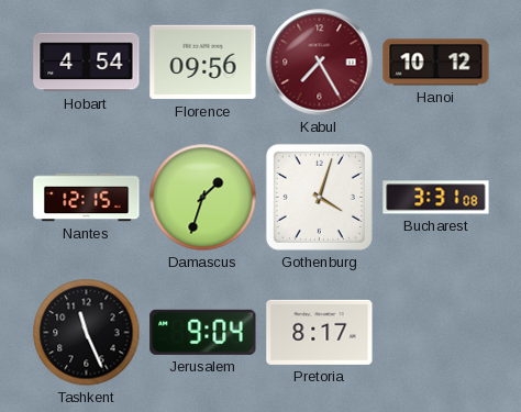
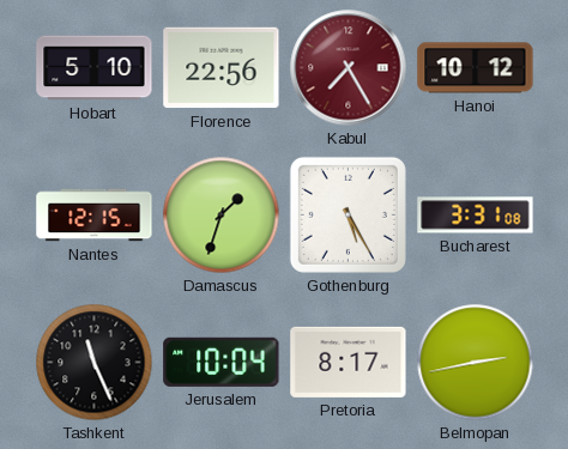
Hobart: 4:54 -> 5:10
Florence: 09:56 -> 22:56
Gothenburg: 4:03 -> 5:25
Jerusalem: 9:04 -> 10:04
Belmopan: none -> 2:43
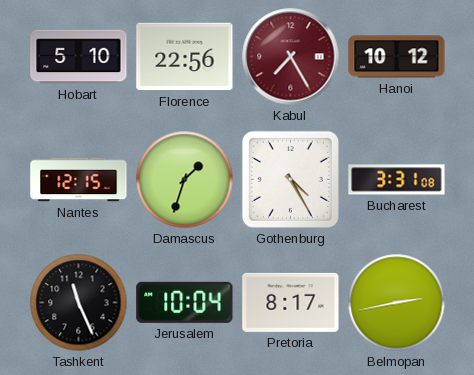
Gothenburg: 5:25 -> 4:25
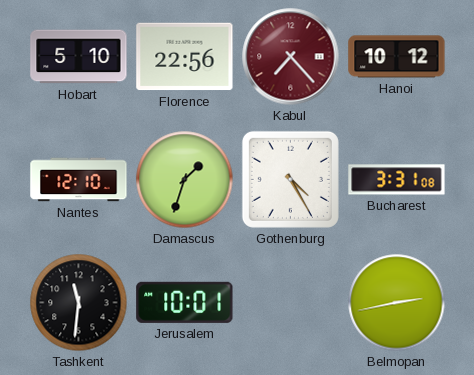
Kabul: 7:25 -> 7:23
Nantes: 12:15 -> 12:10
Tashkent: 11:26 -> 11:31
Jerusalem: 10:04 -> 10:01
Pretoria: 8:17 -> none
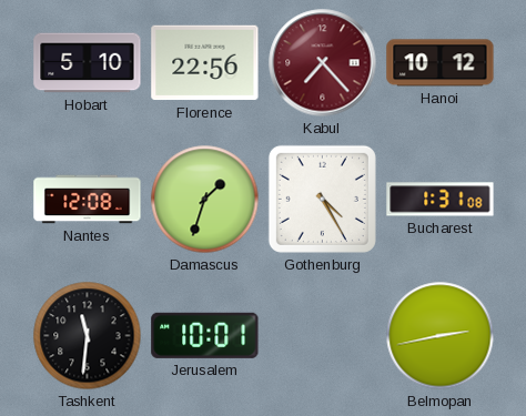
Nantes: 12:10 -> 12:08
Bucharest: 3:31 -> 1:31
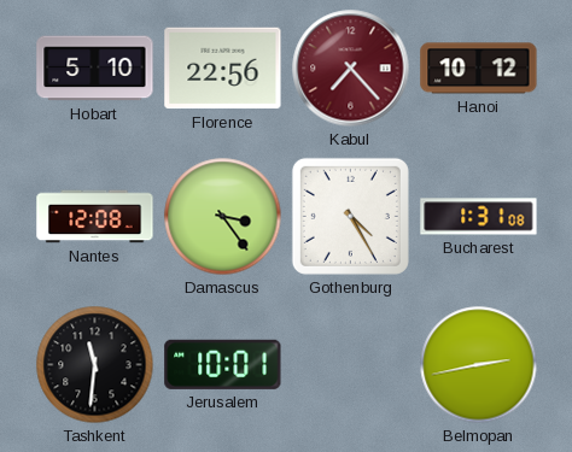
Damascus: 1:33 -> 3:24
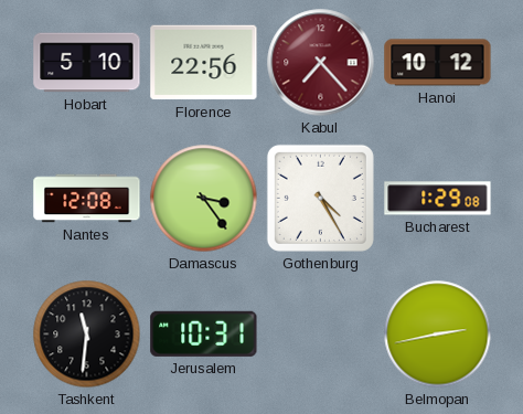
Bucharest: 1:31 -> 1:29
Jerusalem: 10:01 -> 10:31
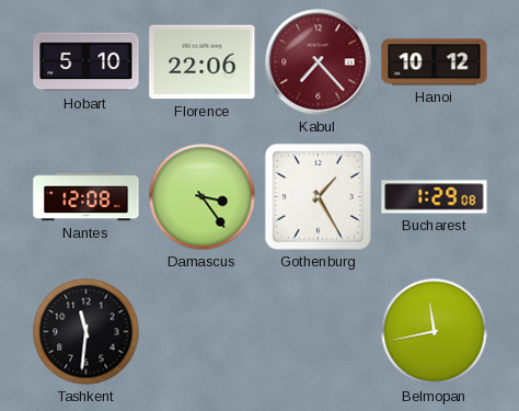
Florence: 22:56 -> 22:06
Gothenburg: 4:25 -> 1:25
Jerusalem: 10:31 -> none
Belmopan: 2:43 -> 11:43
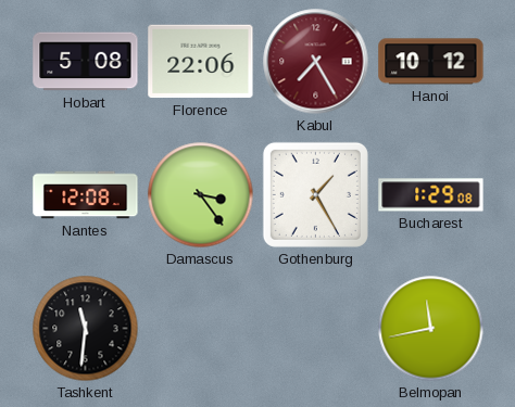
Hobart: 5:10 -> 5:08
Kabul: 7:23 -> 7:25
